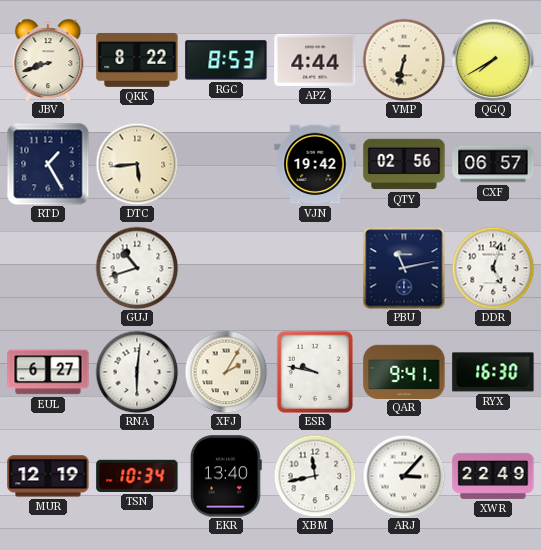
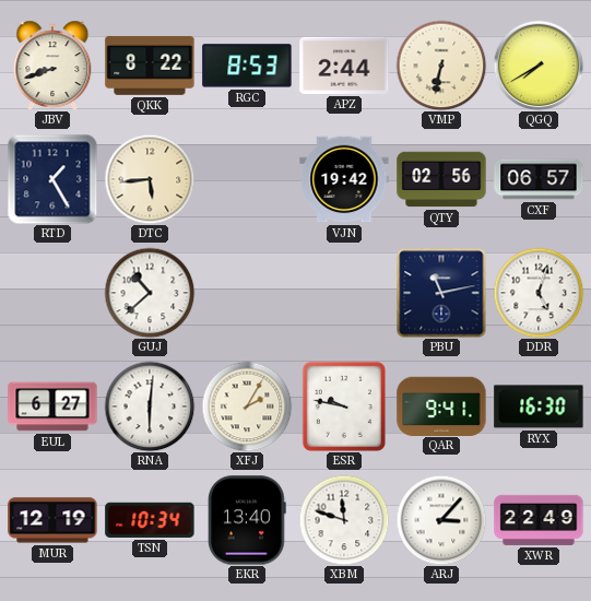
APZ: 4:44 -> 2:44
GUJ: 10:42 -> 10:38
XBM: 11:43 -> 11:48
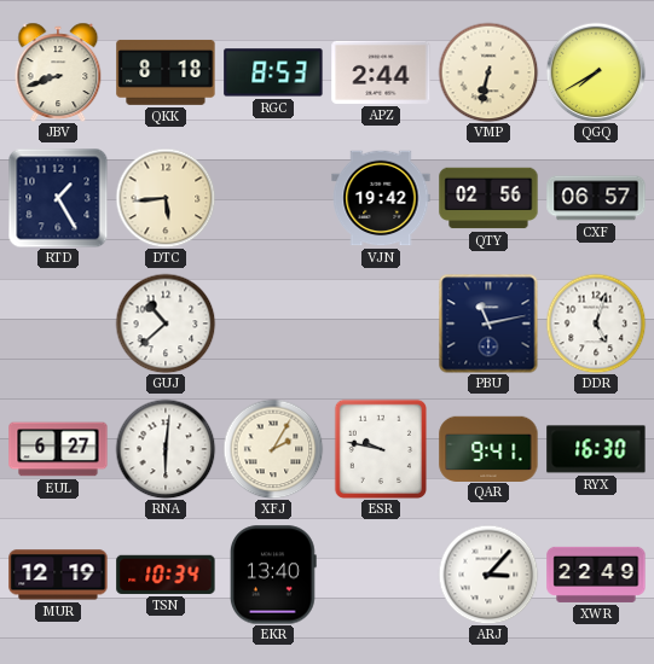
QKK: 8:22 -> 8:18
XBM: 11:48 -> none
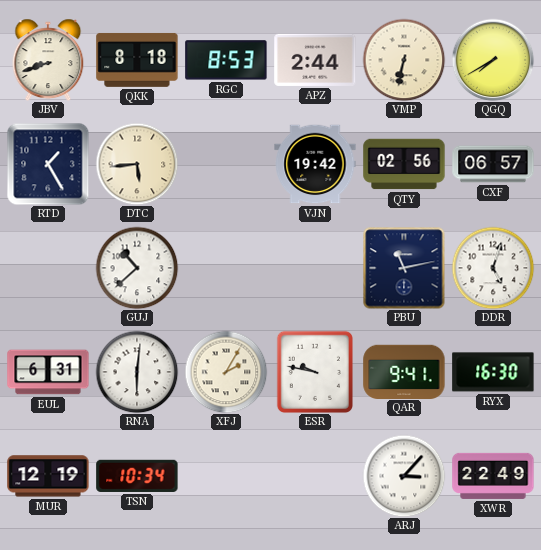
EUL: 6:27 -> 6:31
EKR: 13:40 -> none
